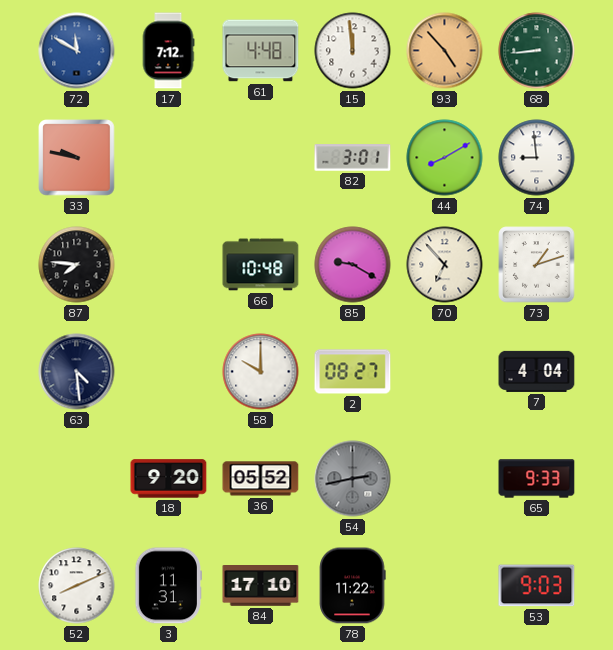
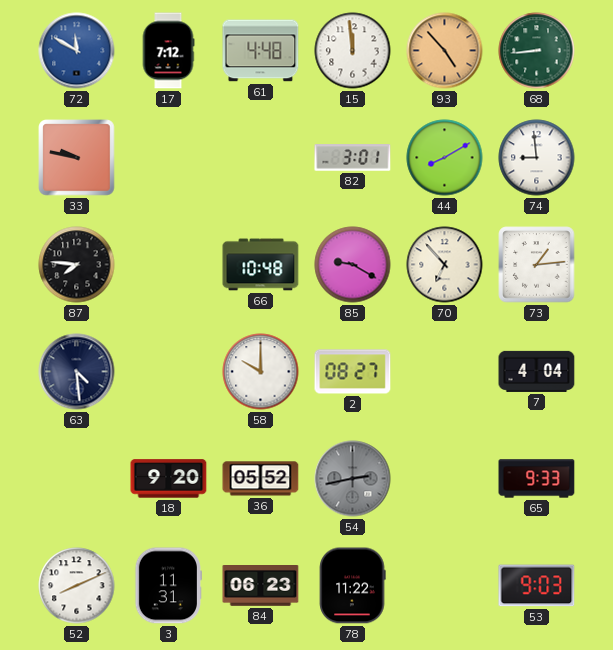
73: 1:12 -> 1:14
84: 17:10 -> 06:23
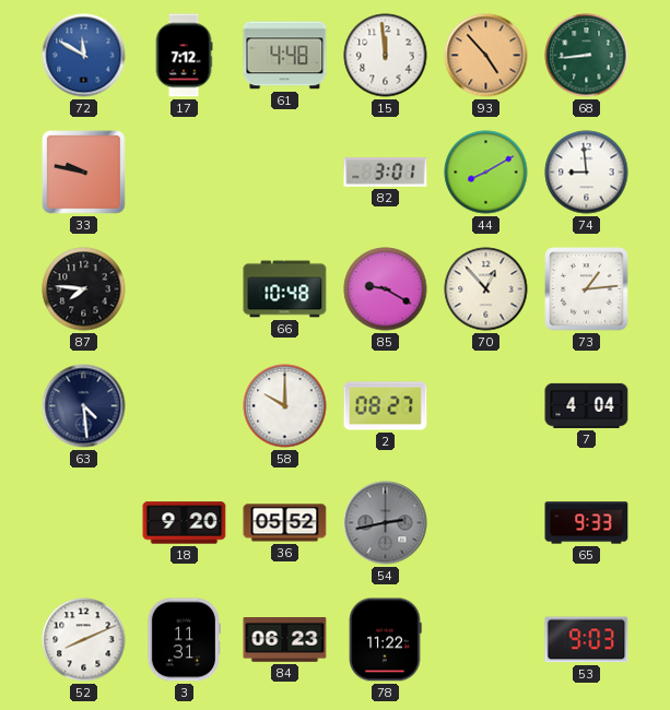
70: 6:53 -> 12:53
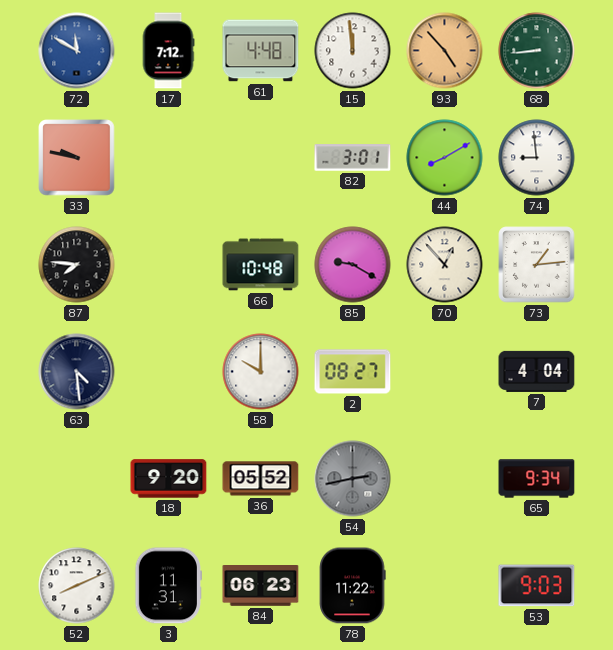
65: 9:33 -> 9:34
